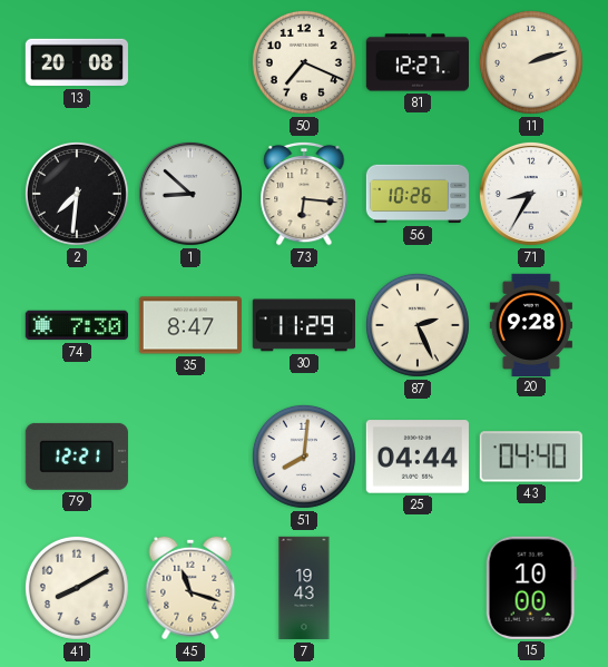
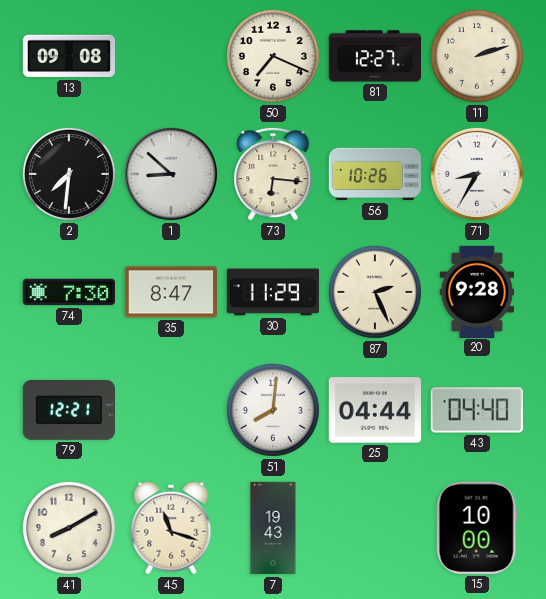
13: 20:08 -> 09:08
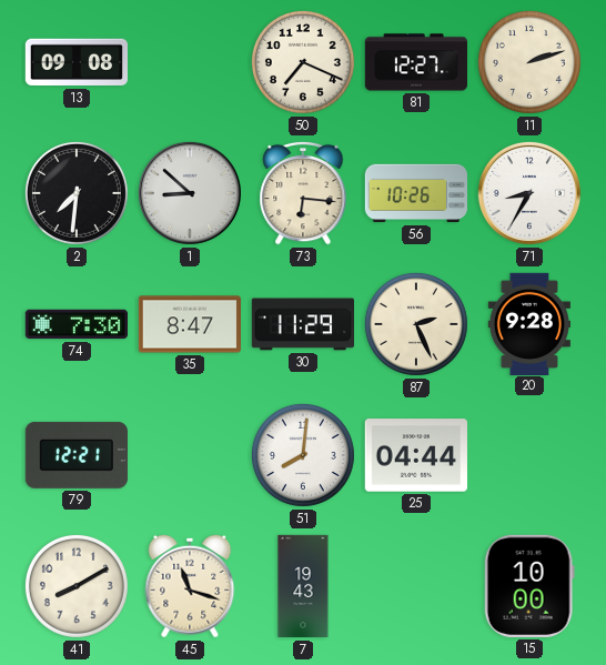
43: 04:40 -> none
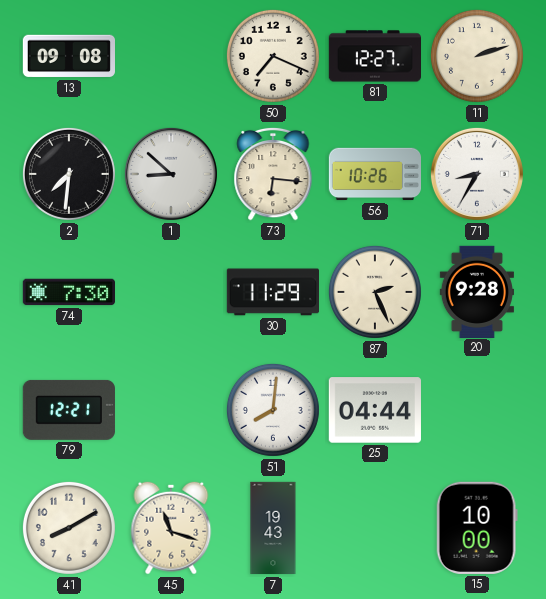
35: 8:47 -> none
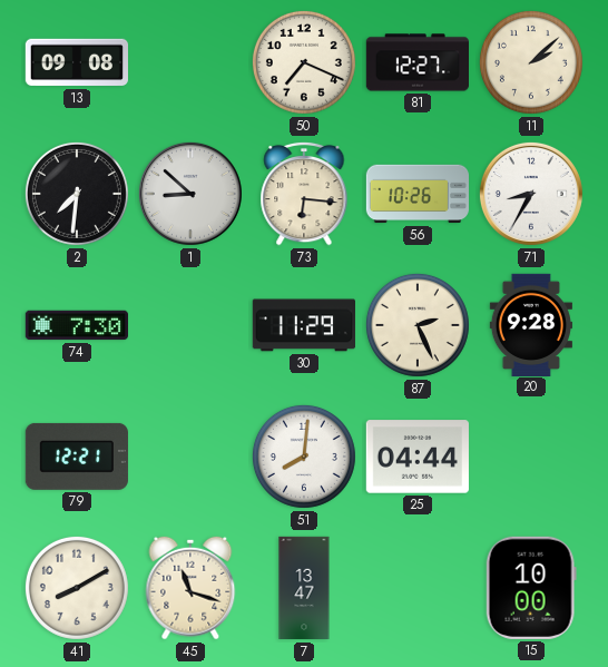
11: 2:12 -> 2:08
7: 19:43 -> 13:47
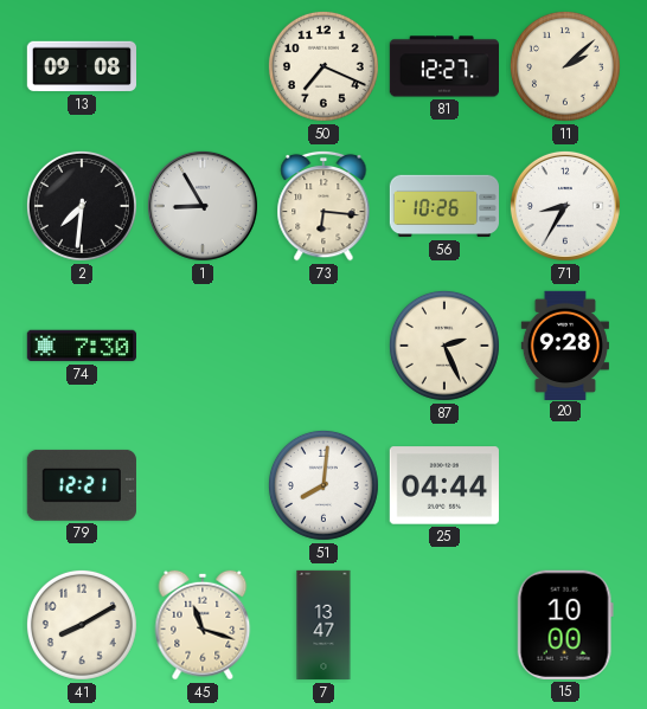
1: 8:52 -> 8:55
30: 11:29 -> none
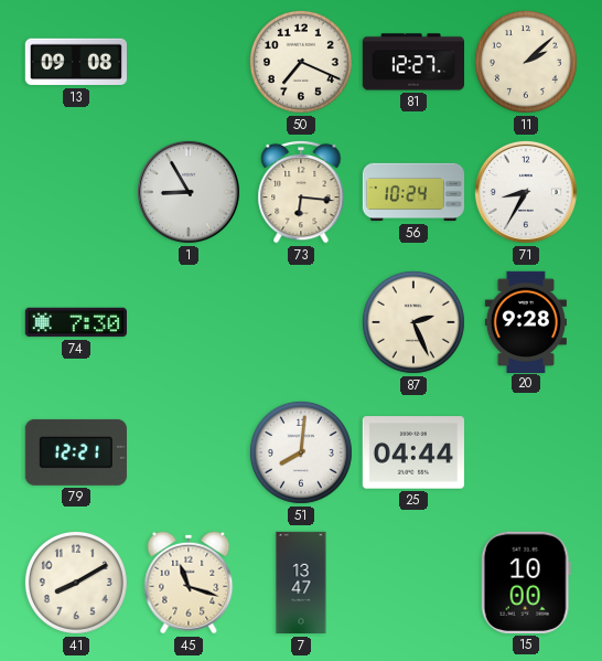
2: 7:31 -> none
56: 10:26 -> 10:24
